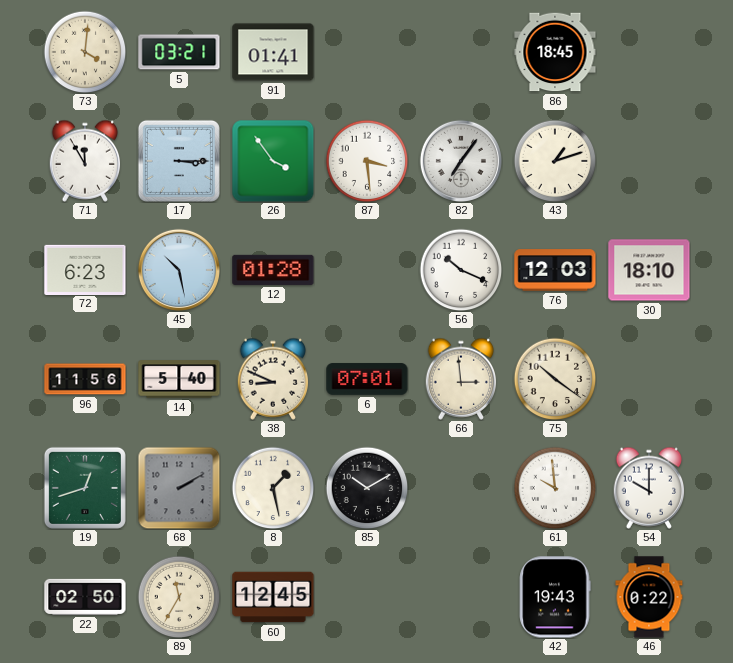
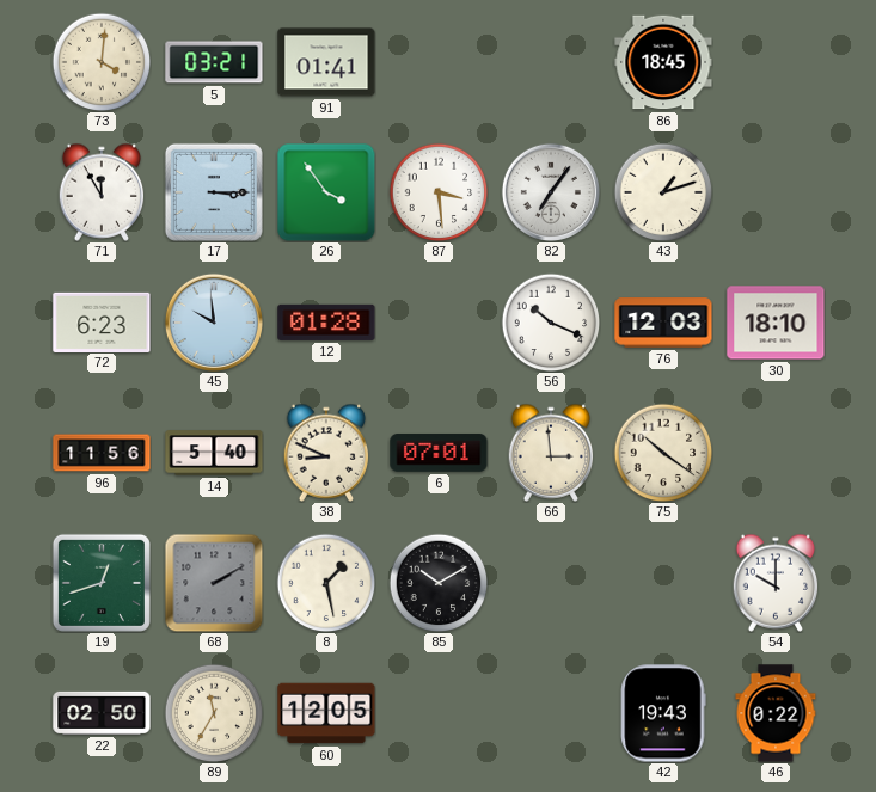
45: 10:28 -> 9:59
61: 9:59 -> none
60: 12:45 -> 12:05
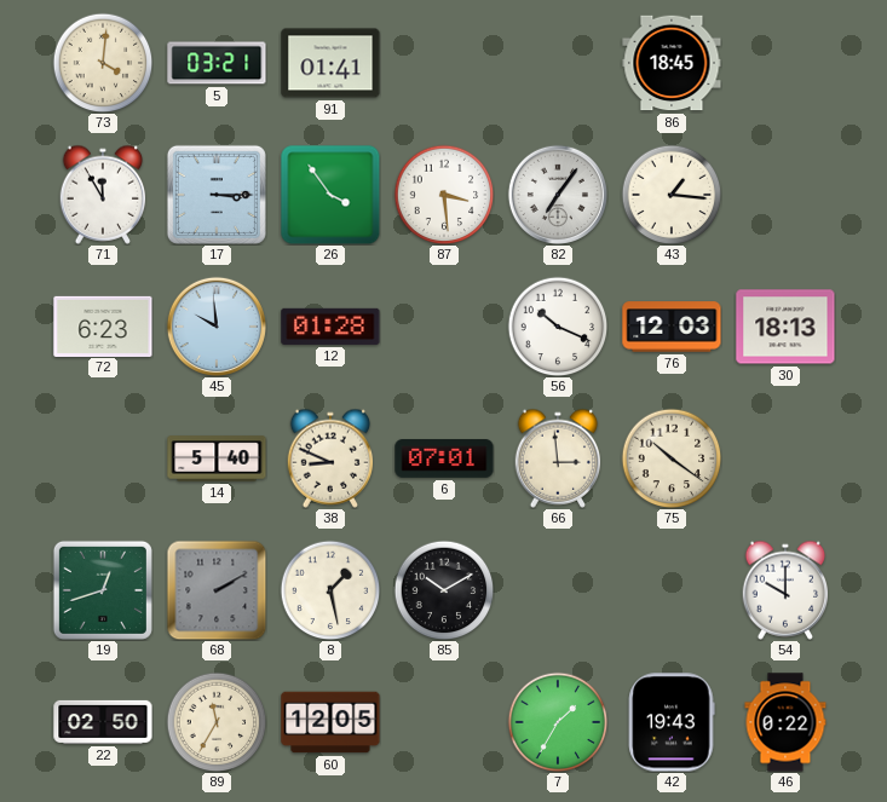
43: 1:12 -> 1:16
30: 18:10 -> 18:13
96: 11:56 -> none
7: none -> 1:35
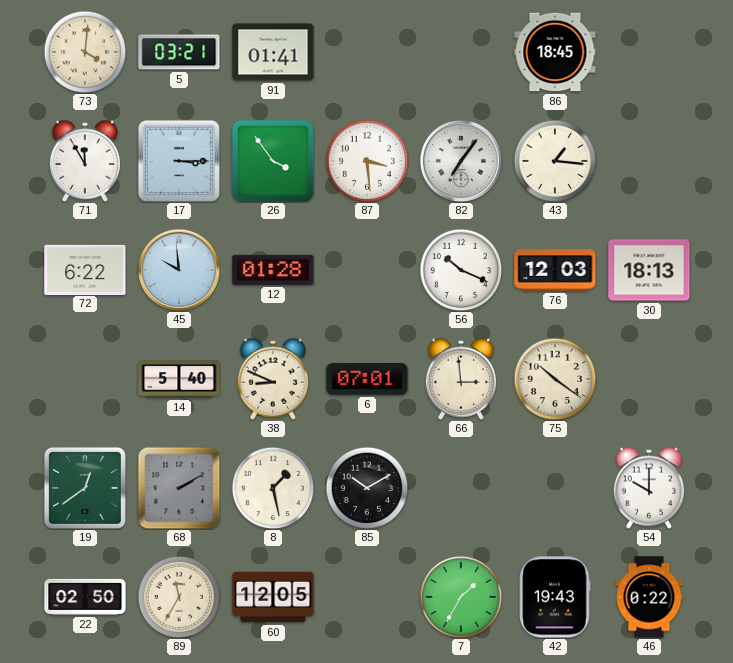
72: 6:23 -> 6:22
19: 12:42 -> 12:39
